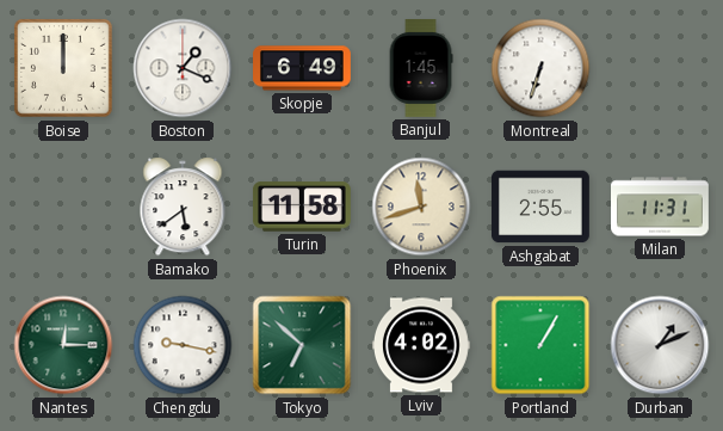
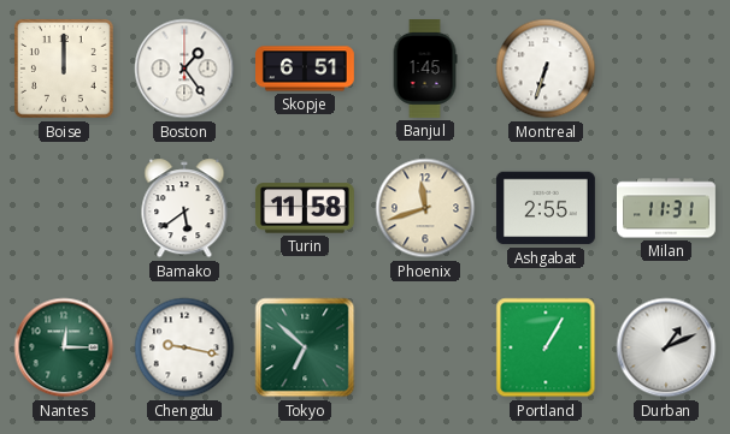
Boston: 1:19 -> 1:24
Skopje: 6:49 -> 6:51
Lviv: 4:02 -> none
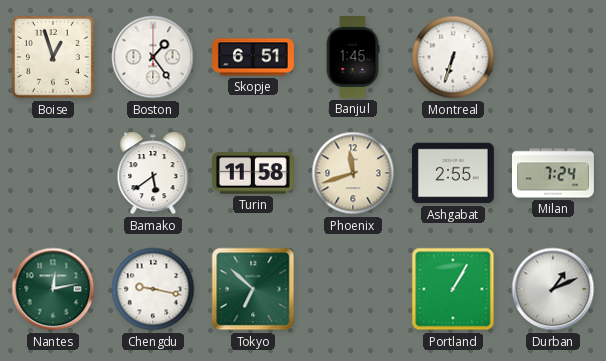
Boise: 12:00 -> 12:57
Milan: 11:31 -> 7:24
Nantes: 12:15 -> 12:13
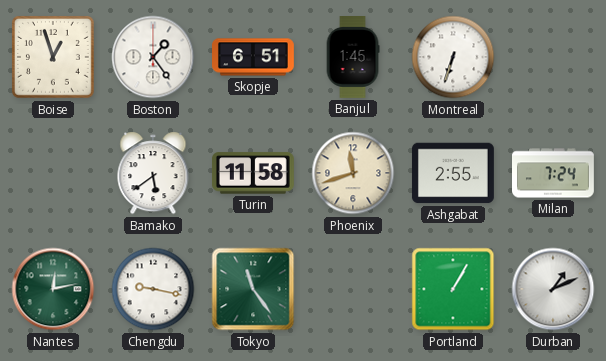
Tokyo: 6:52 -> 11:24
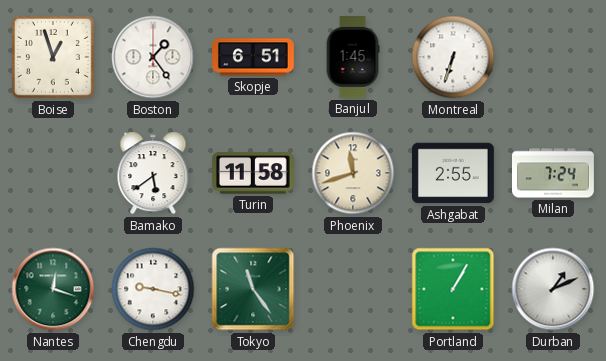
Nantes: 12:13 -> 12:18
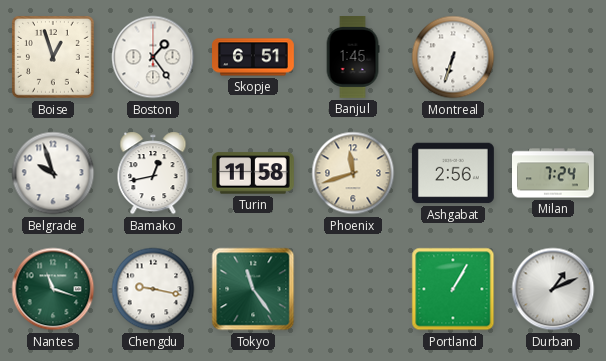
Belgrade: none -> 9:57
Bamako: 5:39 -> 12:43
Ashgabat: 2:55 -> 2:56
Nantes: 12:18 -> 11:18
